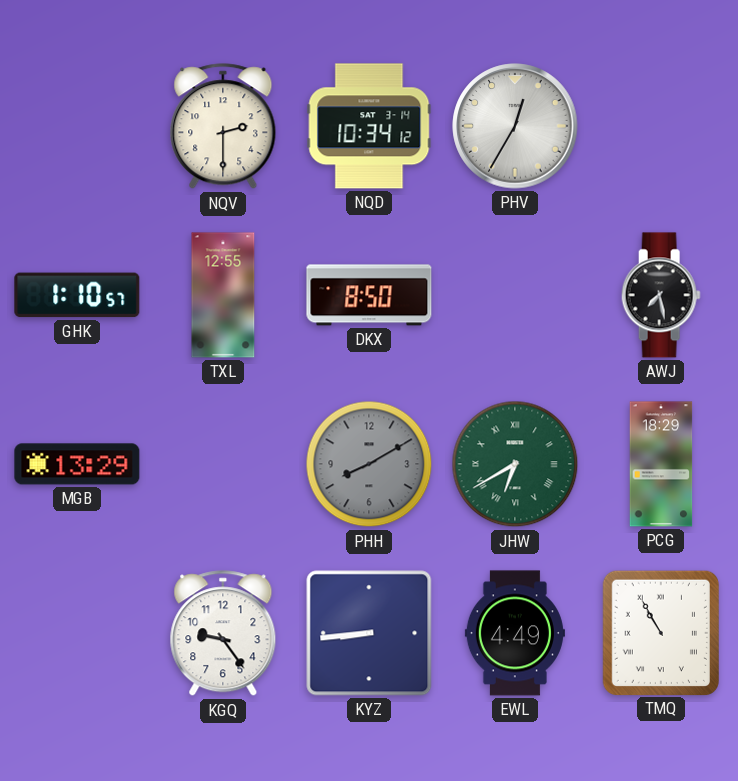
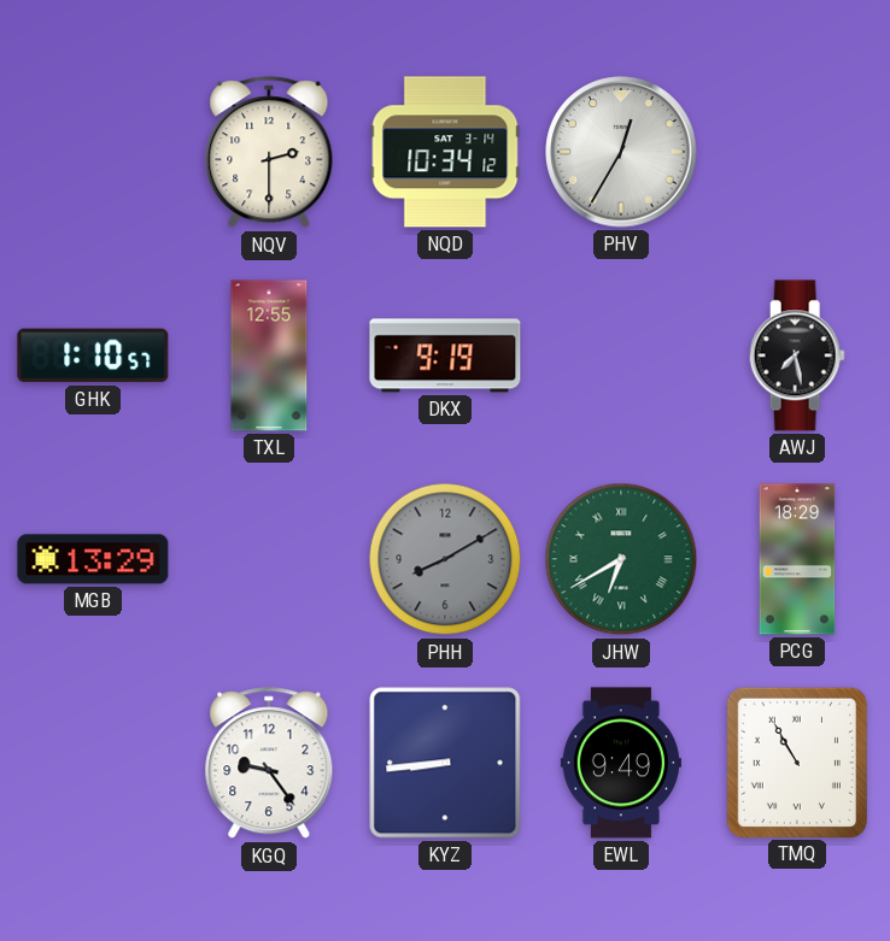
DKX: 8:50 -> 9:19
EWL: 4:49 -> 9:49
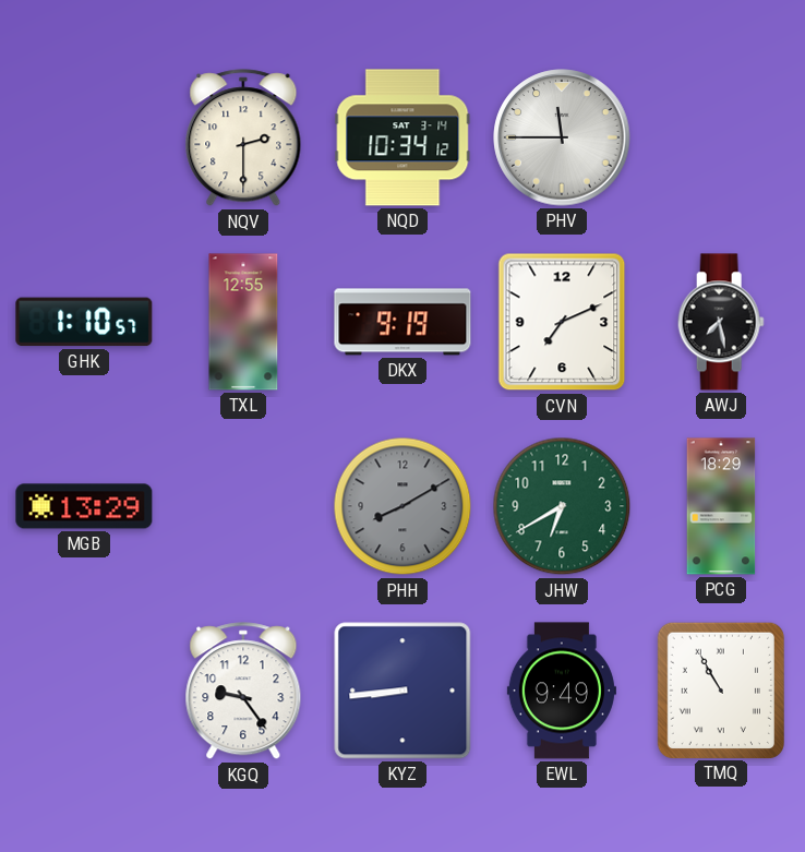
PHV: 12:35 -> 11:45
CVN: none -> 7:11
JHW numerals: Roman -> Arabic
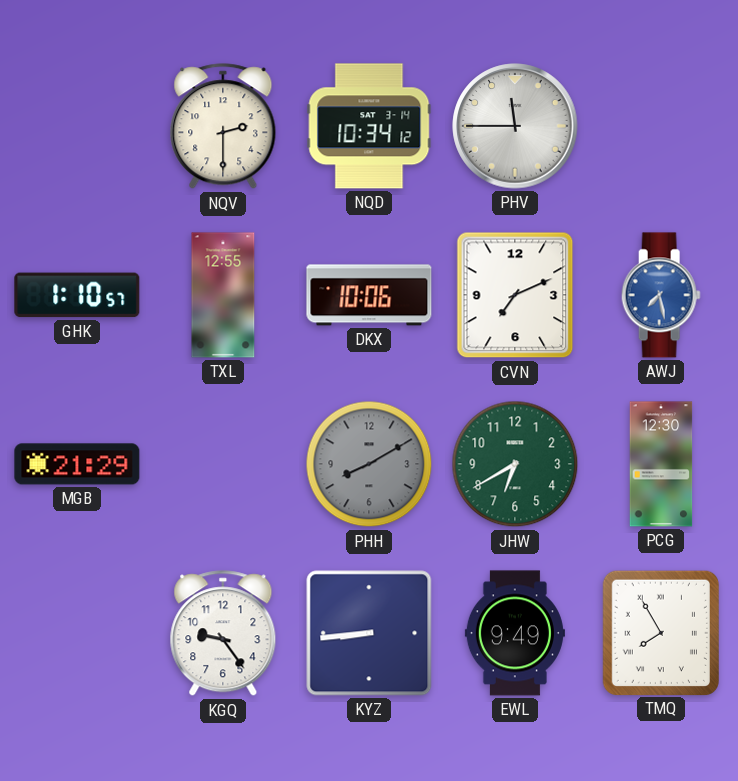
DKX: 9:19 -> 10:06
AWJ dial: black -> blue
MGB: 13:29 -> 21:29
PCG: 18:29 -> 12:30
TMQ: 10:55 -> 7:55
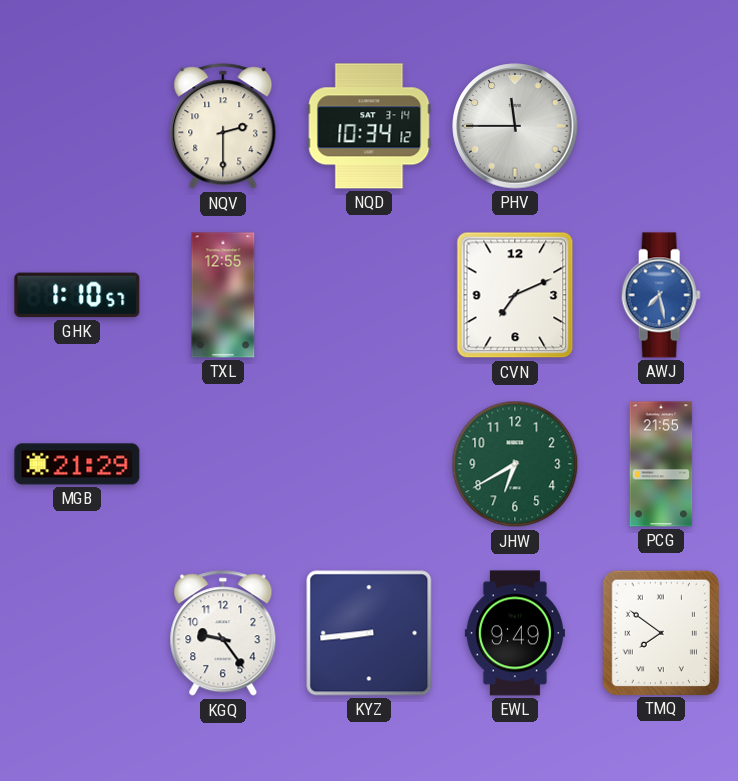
DKX: 10:06 -> none
PHH: 8:10 -> none
PCG: 12:30 -> 21:55
TMQ: 7:55 -> 7:51
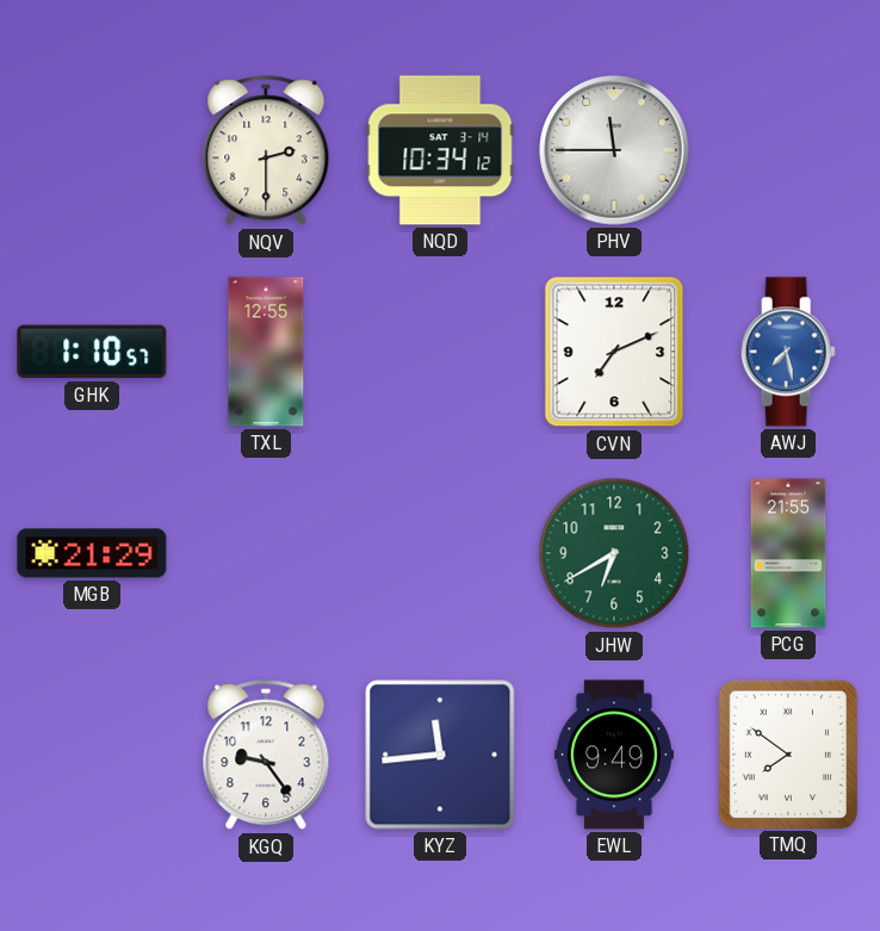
KYZ: 8:44 -> 11:44
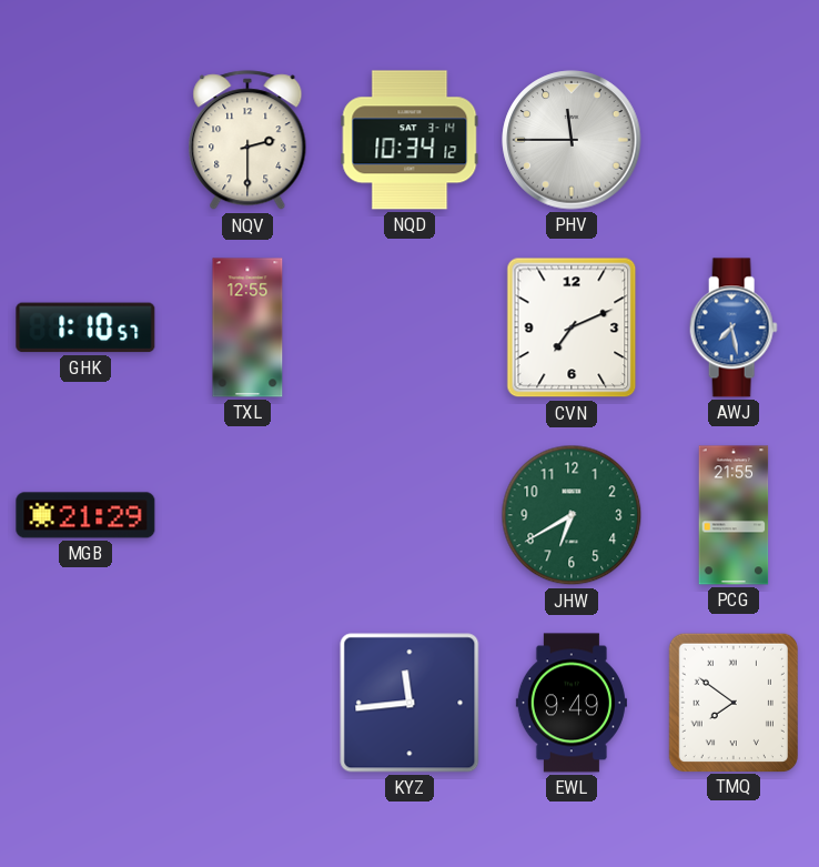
KGQ: 9:24 -> none
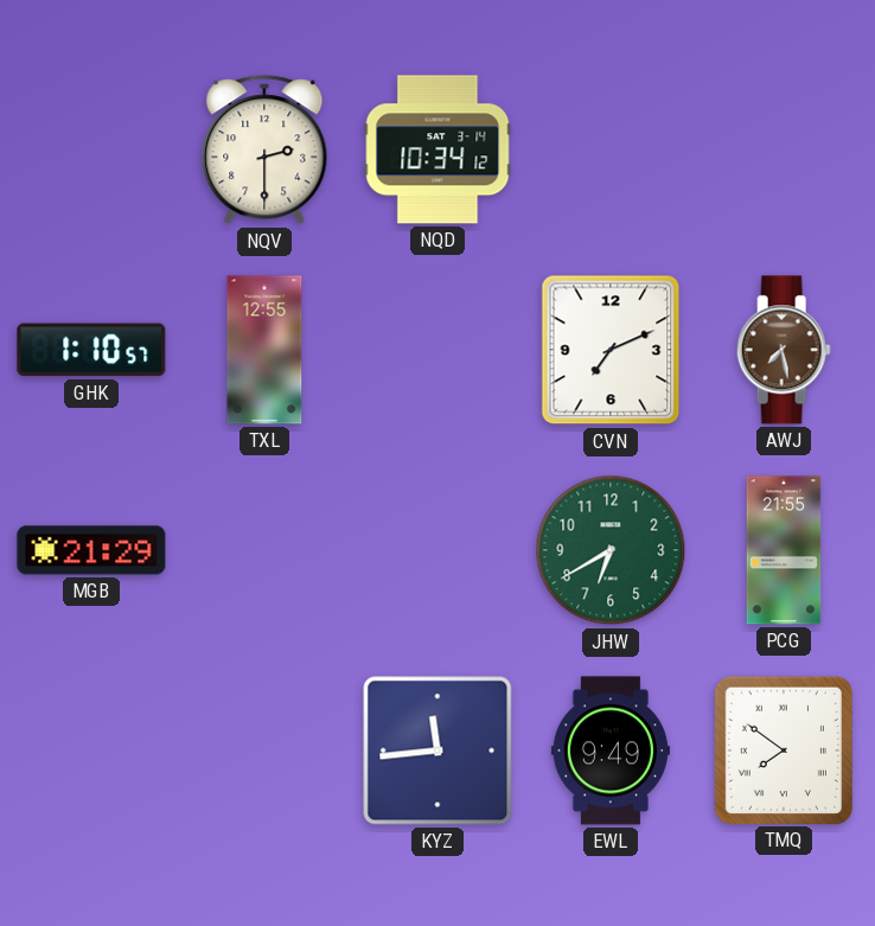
PHV: 11:45 -> none
AWJ dial: blue -> brown
